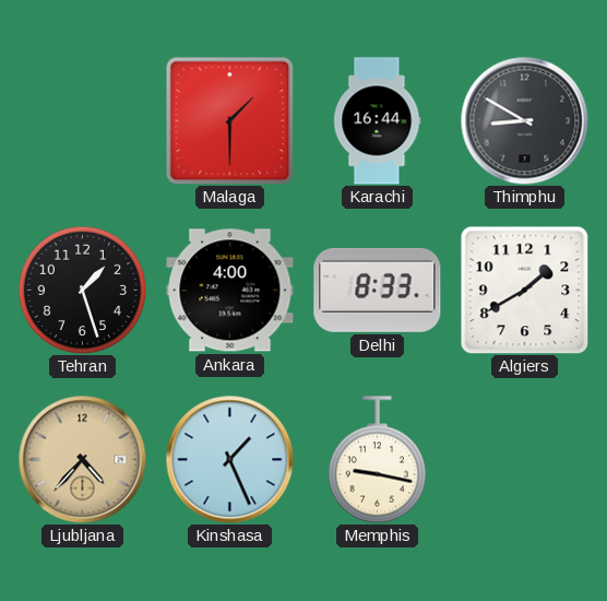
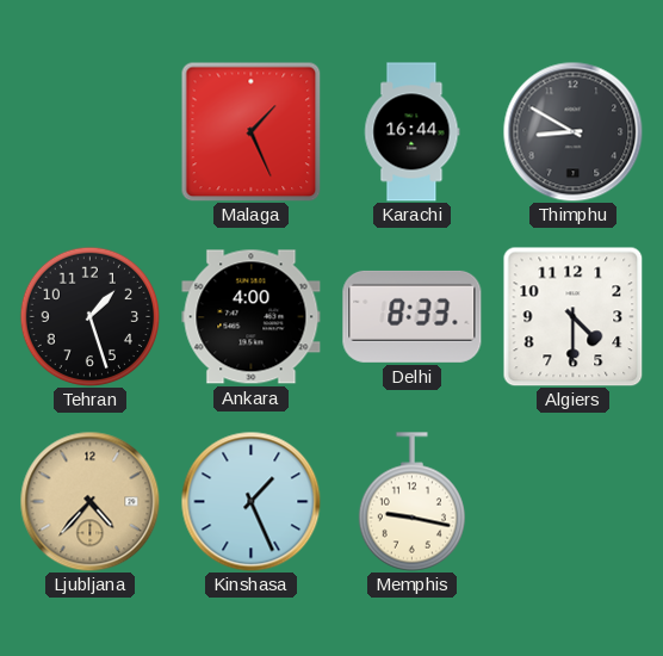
Malaga: 1:30 -> 1:26
Algiers: 1:40 -> 4:30
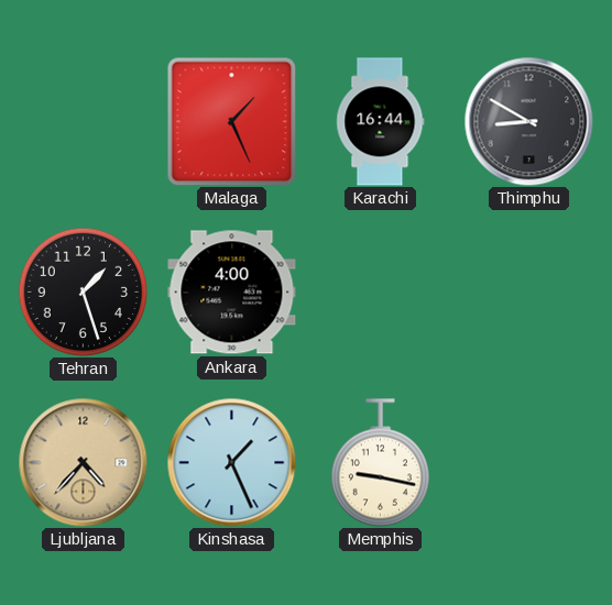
Delhi: 8:33 -> none
Algiers: 4:30 -> none
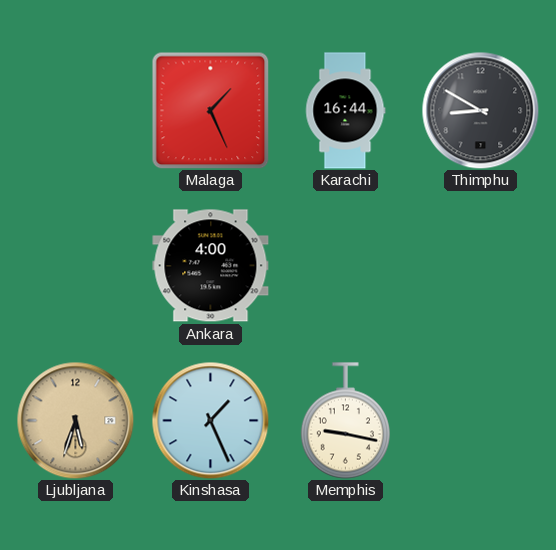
Tehran: 1:27 -> none
Ljubljana: 4:37 -> 5:33
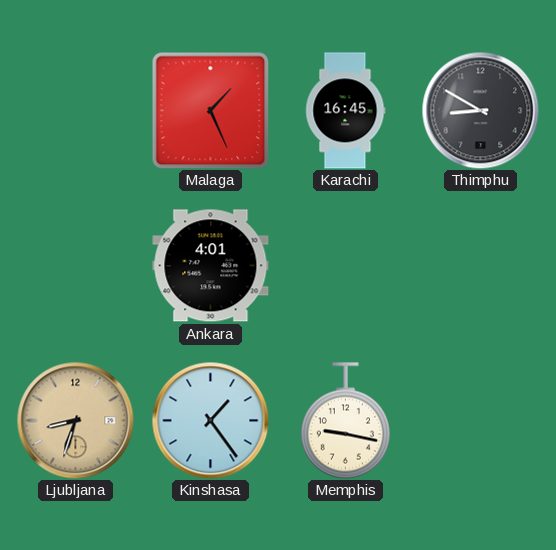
Karachi: 16:44 -> 16:45
Ankara: 4:00 -> 4:01
Ljubljana: 5:33 -> 8:33
Kinshasa: 1:26 -> 1:24
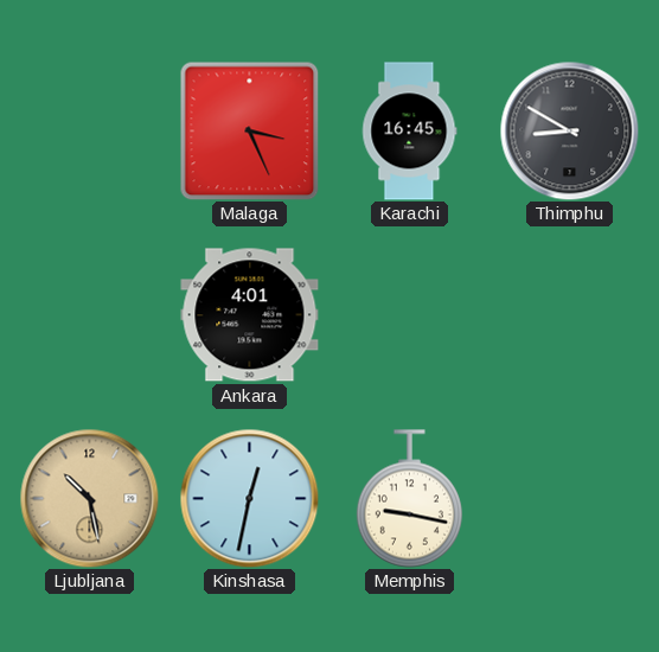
Malaga: 1:26 -> 3:26
Ljubljana: 8:33 -> 10:28
Kinshasa: 1:24 -> 12:32
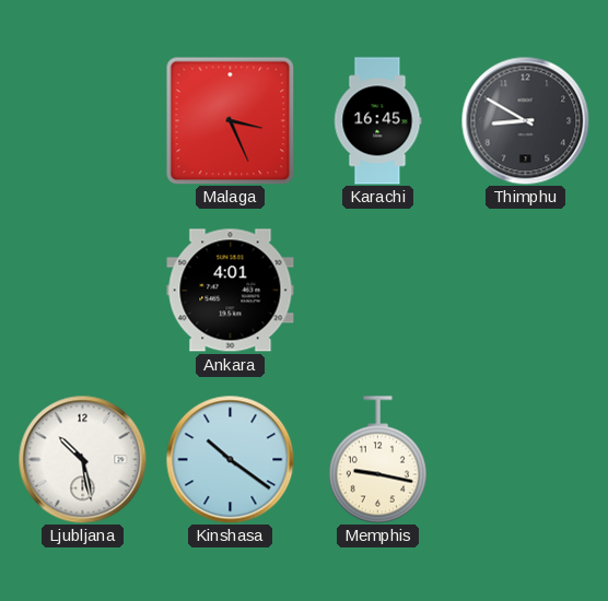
Ljubljana dial: champagne -> white
Kinshasa: 12:32 -> 10:21
